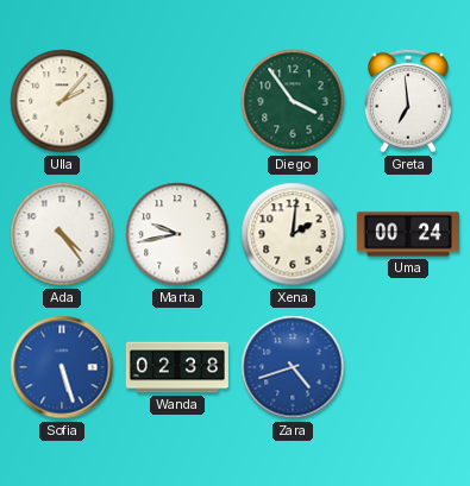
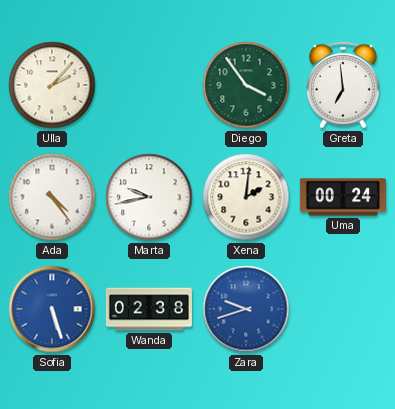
Zara: 4:42 -> 9:42
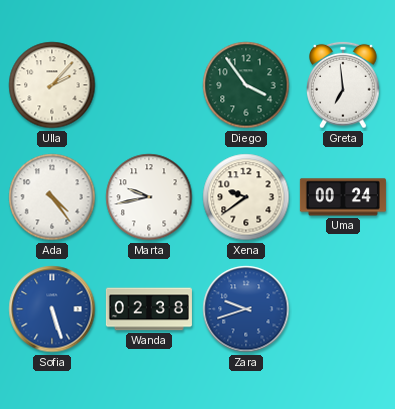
Xena: 2:01 -> 9:39
